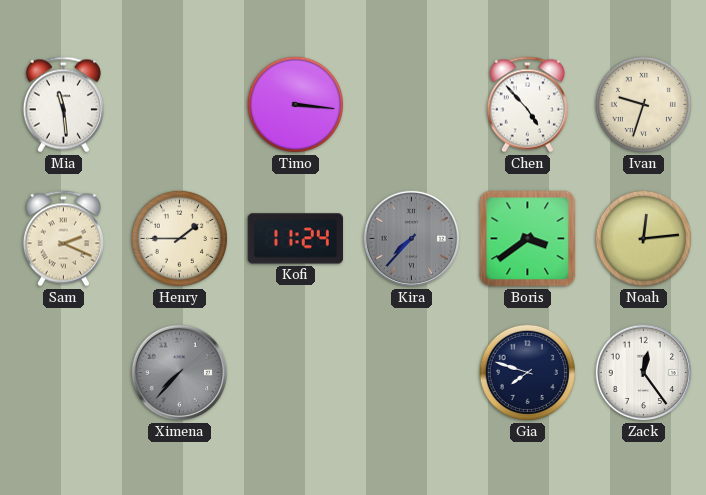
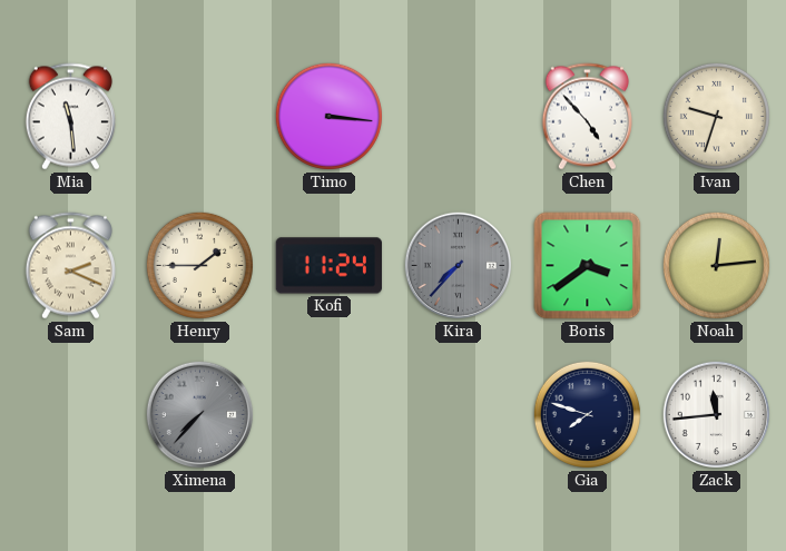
Zack: 12:24 -> 11:44
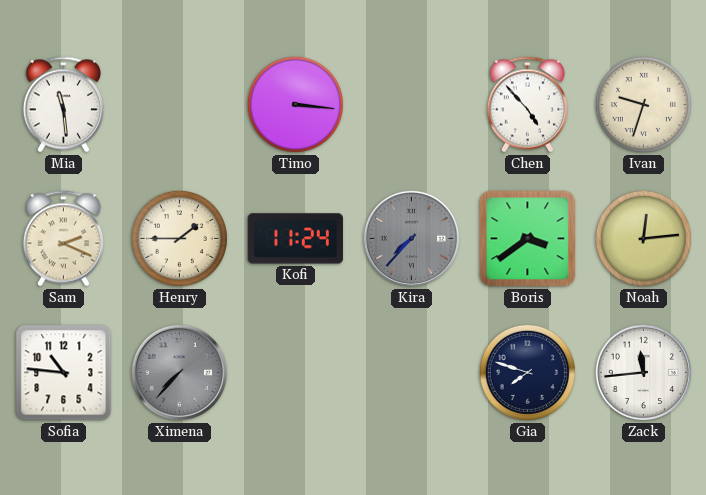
Sofia: none -> 10:46
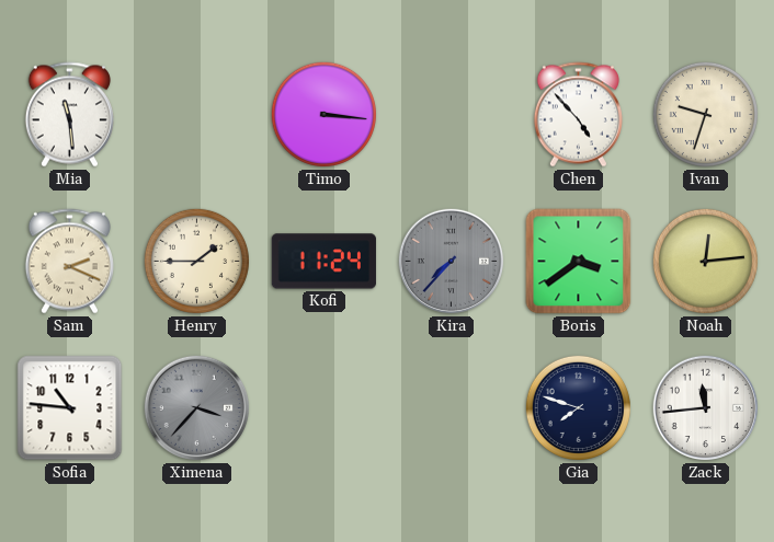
Ximena: 7:37 -> 3:37
